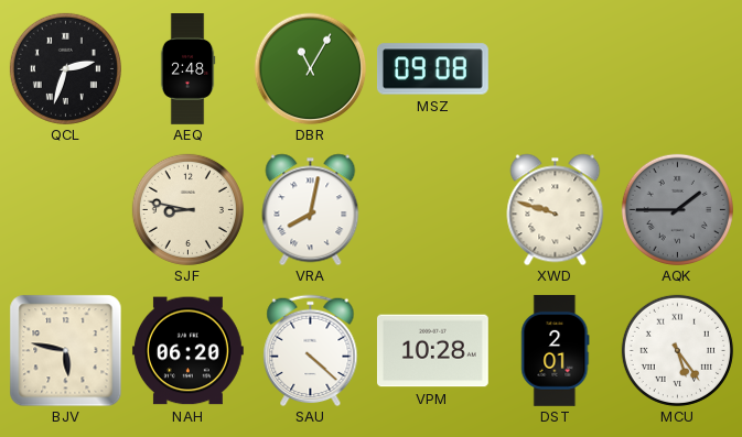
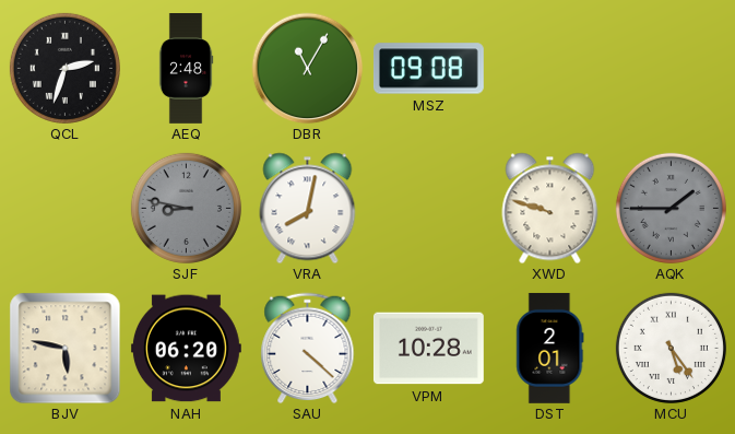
SJF dial: cream -> grey
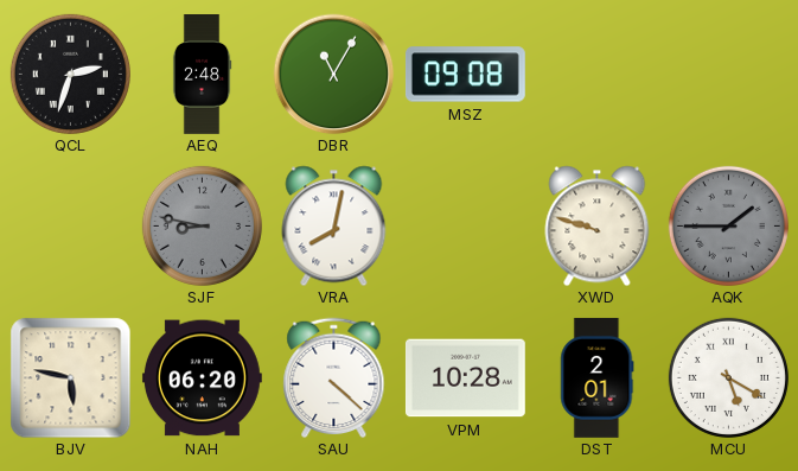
MCU: 5:24 -> 5:20
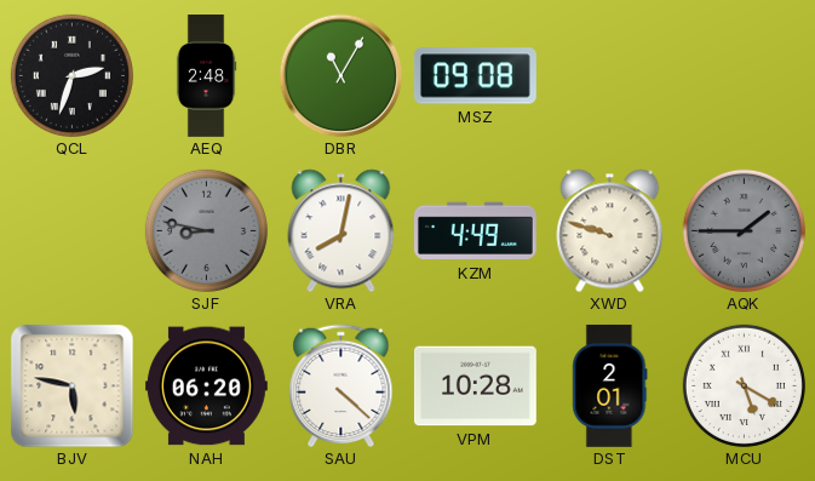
KZM: none -> 4:49
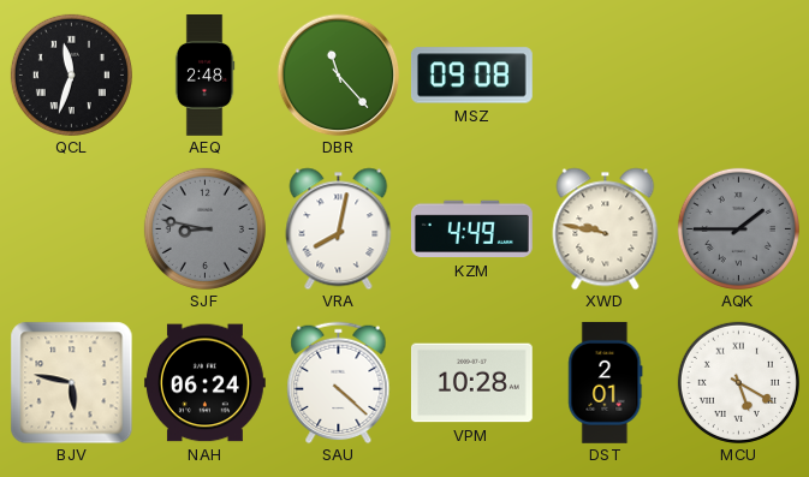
QCL: 2:33 -> 11:33
DBR: 11:05 -> 11:23
XWD: 9:48 -> 9:47
NAH: 06:20 -> 06:24
